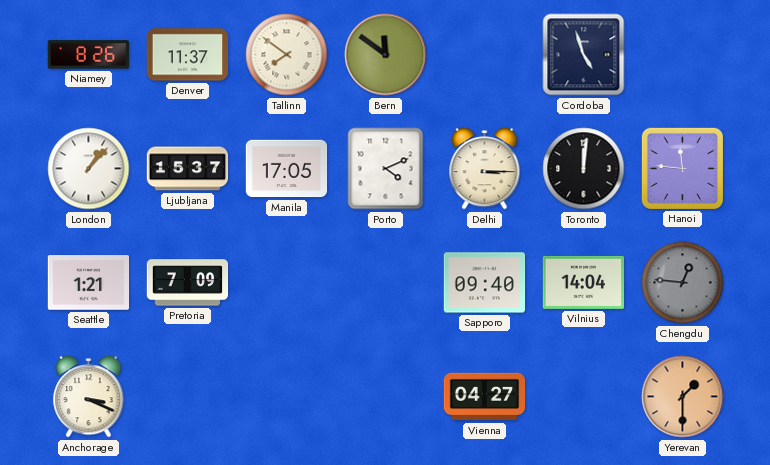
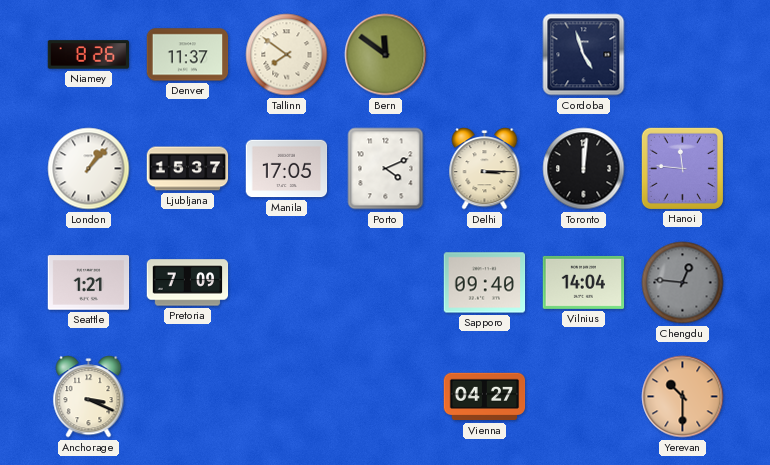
Yerevan: 1:30 -> 10:30
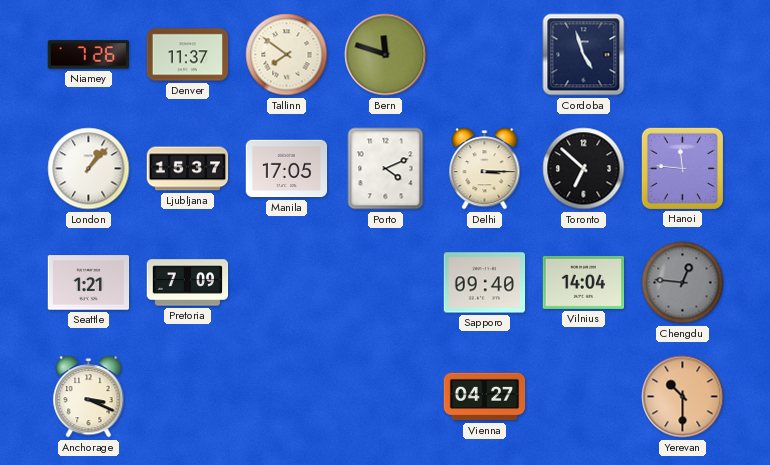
Niamey: 8:26 -> 7:26
Bern: 11:51 -> 11:48
Toronto: 12:01 -> 6:52
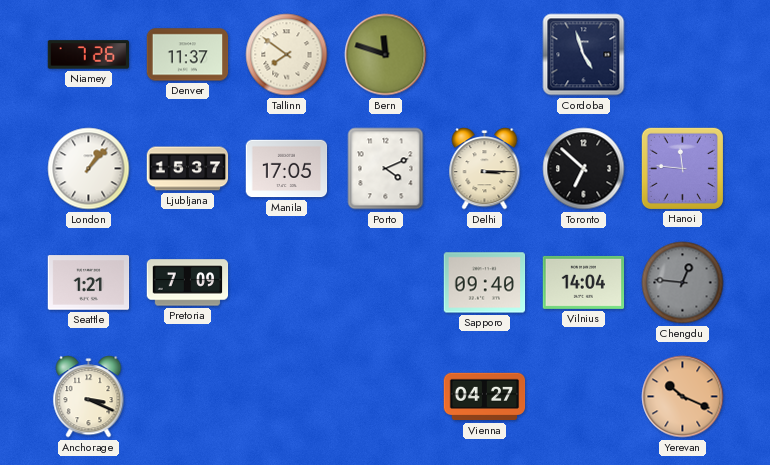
Yerevan: 10:30 -> 10:19
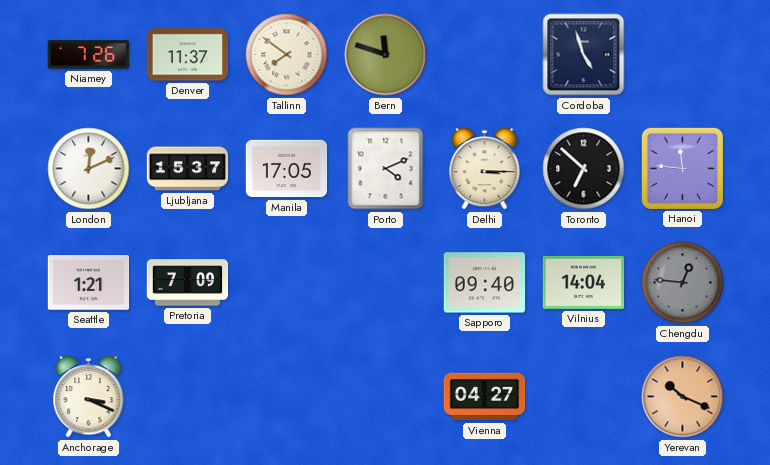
London: 1:07 -> 12:11
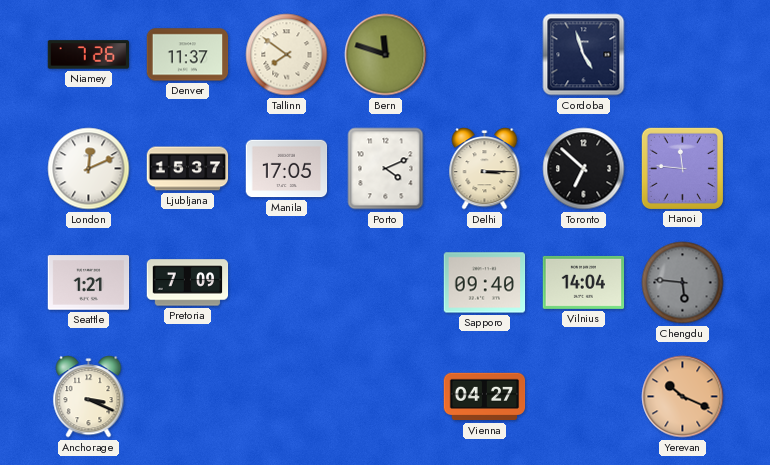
Chengdu: 12:46 -> 5:46
